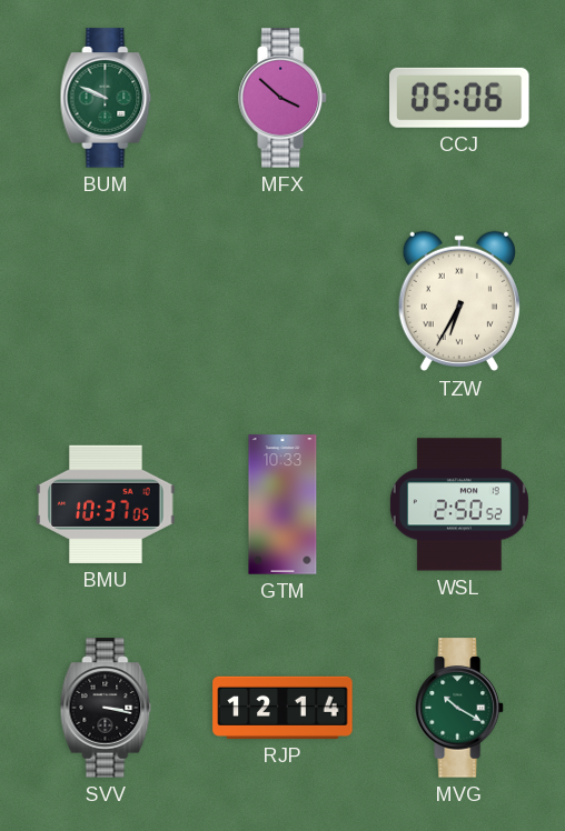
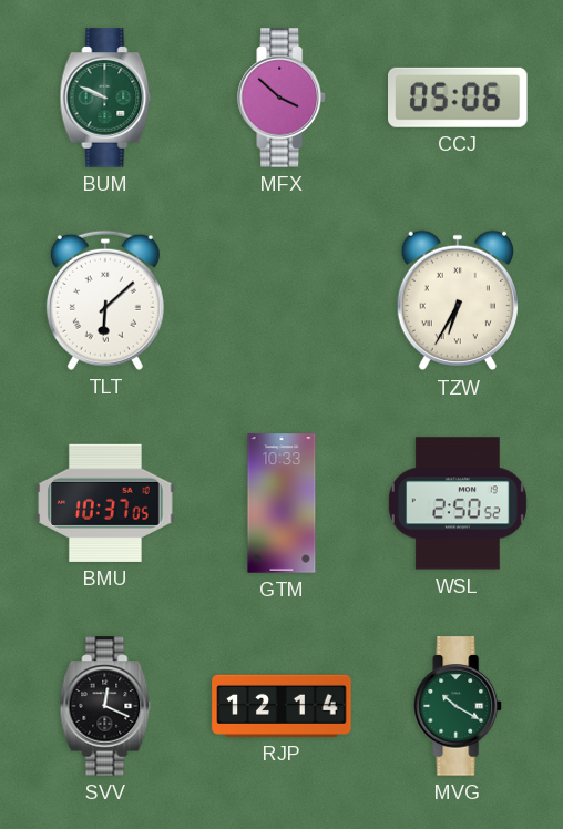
TLT: none -> 6:08
SVV: 3:17 -> 12:19
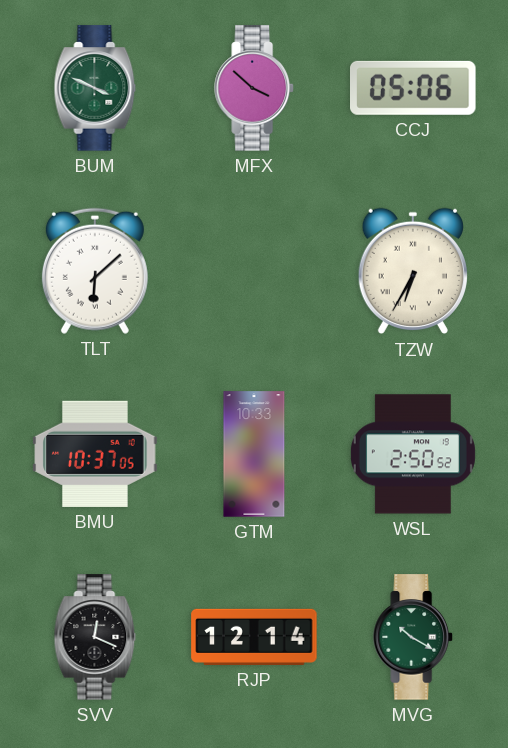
BUM: 9:49 -> 3:49
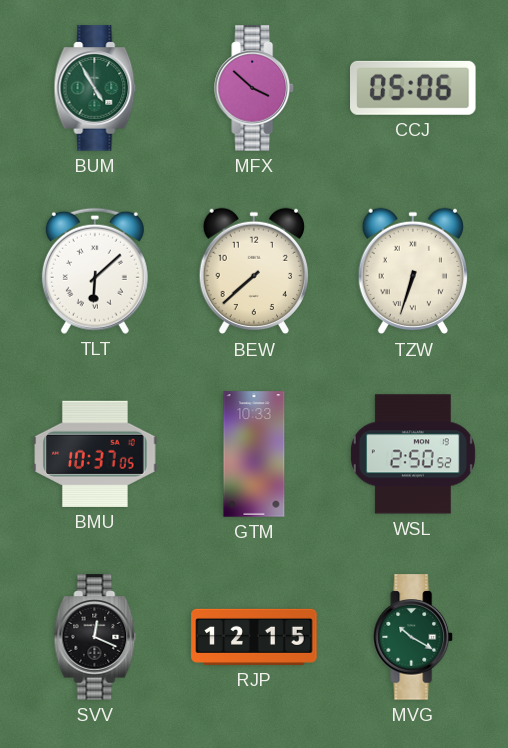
BUM: 3:49 -> 4:55
BEW: none -> 7:38
TZW: 6:35 -> 6:33
RJP: 12:14 -> 12:15
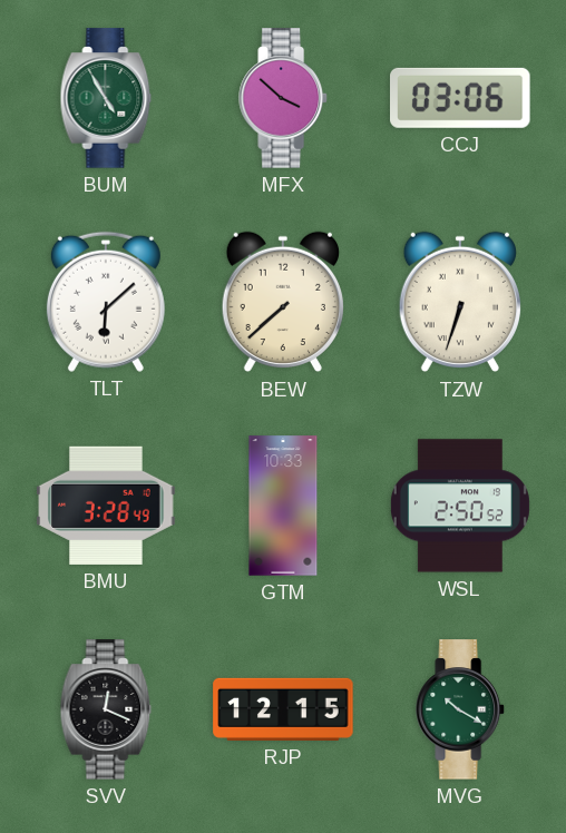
CCJ: 05:06 -> 03:06
BMU: 10:37 -> 3:28
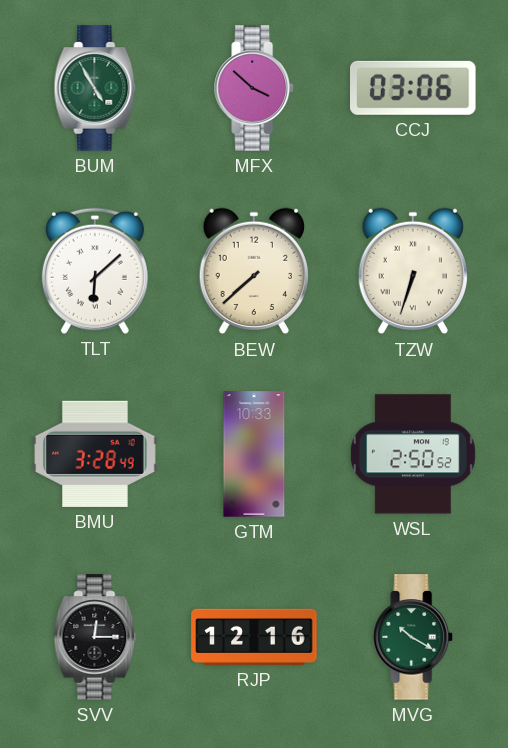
SVV: 12:19 -> 12:15
RJP: 12:15 -> 12:16
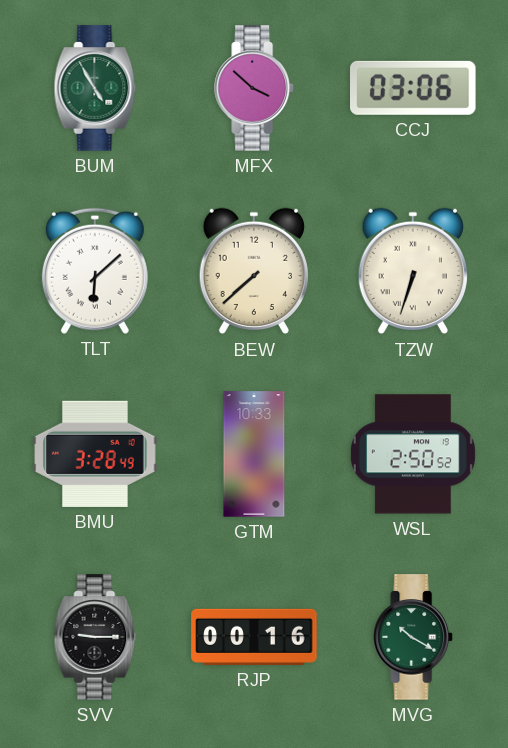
SVV: 12:15 -> 9:15
RJP: 12:16 -> 00:16
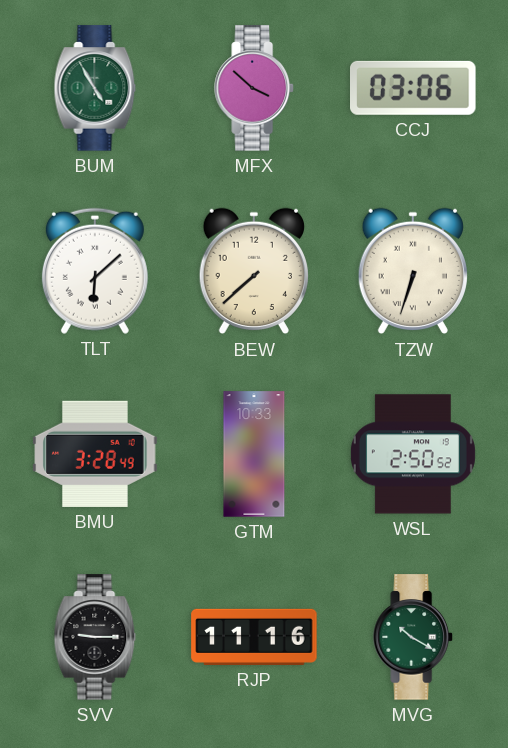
RJP: 00:16 -> 11:16
